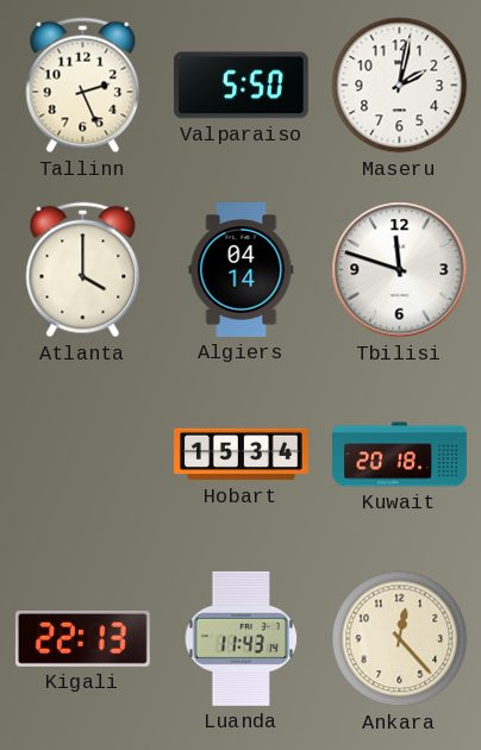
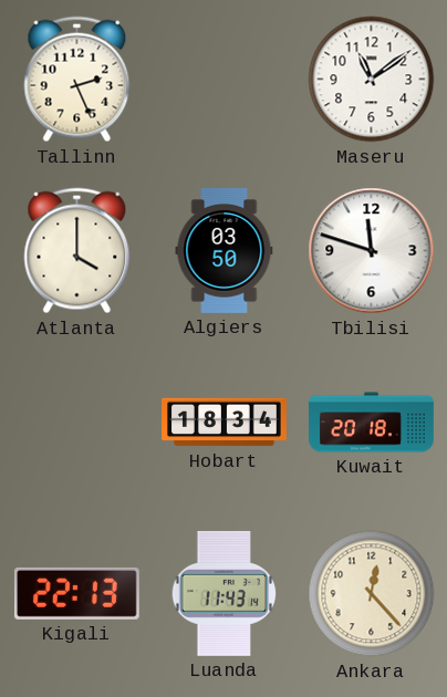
Valparaiso: 5:50 -> none
Maseru: 2:02 -> 11:09
Algiers: 04:14 -> 03:50
Hobart: 15:34 -> 18:34
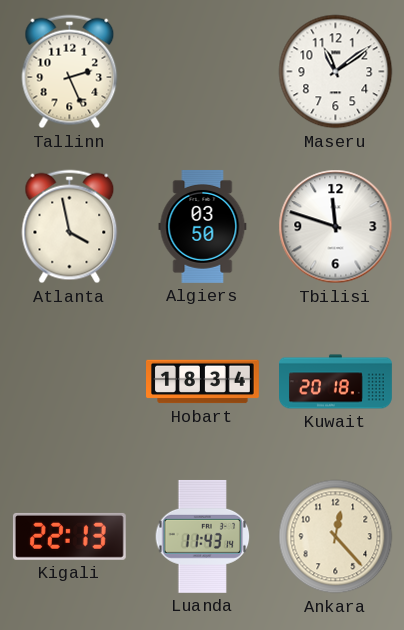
Atlanta: 4:00 -> 3:58
